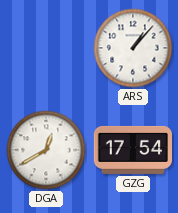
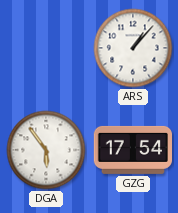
DGA: 12:40 -> 5:54
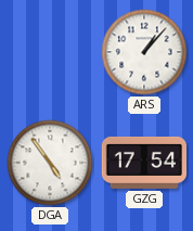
DGA: 5:54 -> 4:54
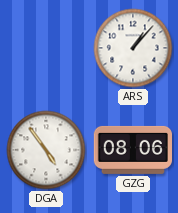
GZG: 17:54 -> 08:06
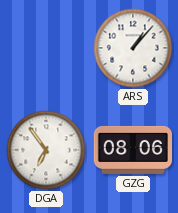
DGA: 4:54 -> 6:54
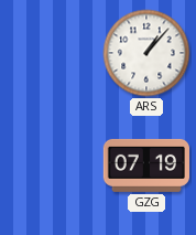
DGA: 6:54 -> none
GZG: 08:06 -> 07:19
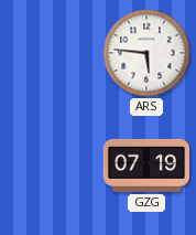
ARS: 1:07 -> 5:46
